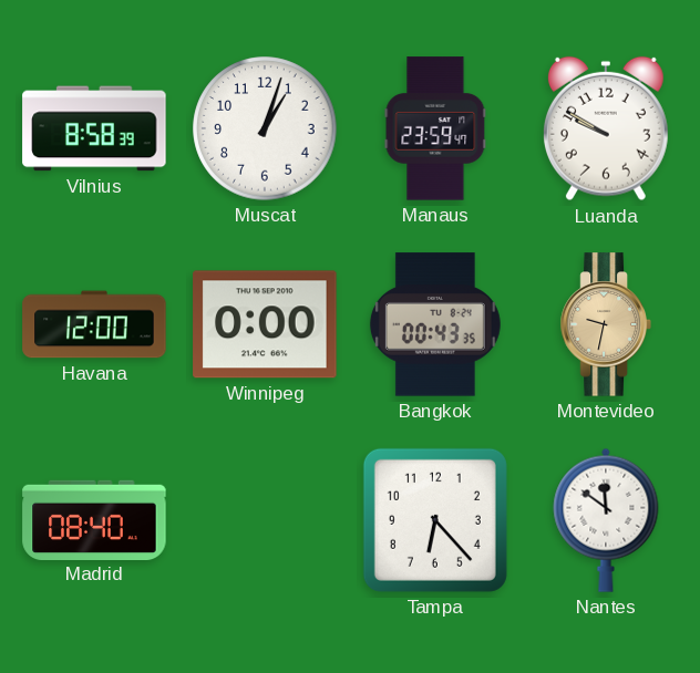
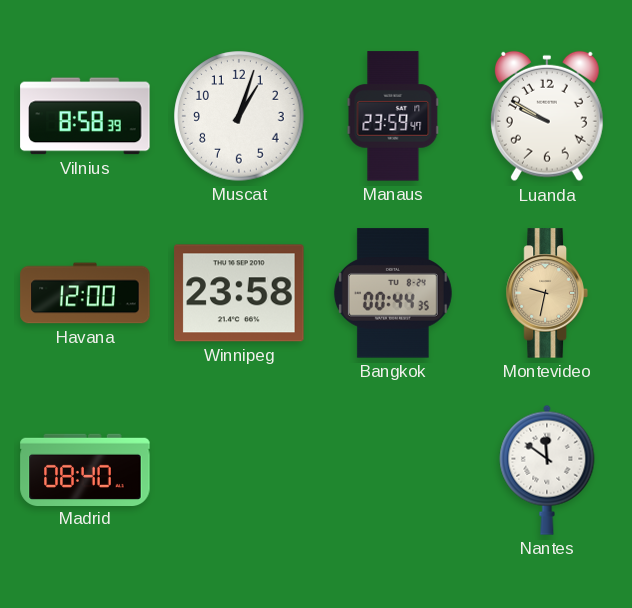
Winnipeg: 0:00 -> 23:58
Bangkok: 00:43 -> 00:44
Tampa: 6:23 -> none
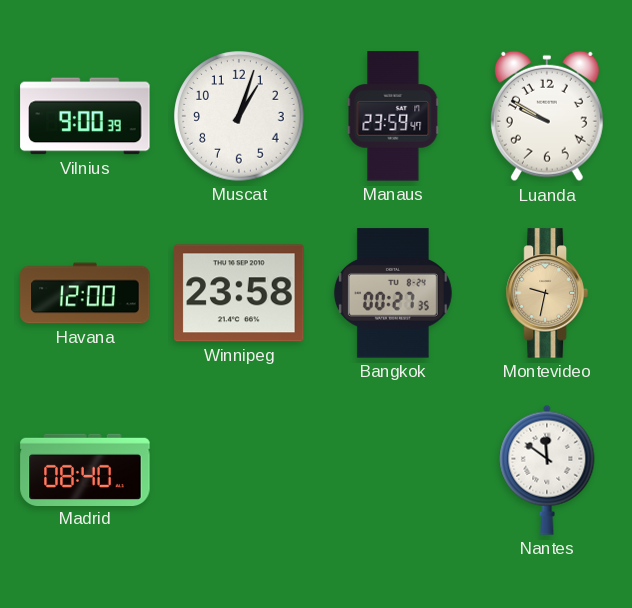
Vilnius: 8:58 -> 9:00
Bangkok: 00:44 -> 00:27
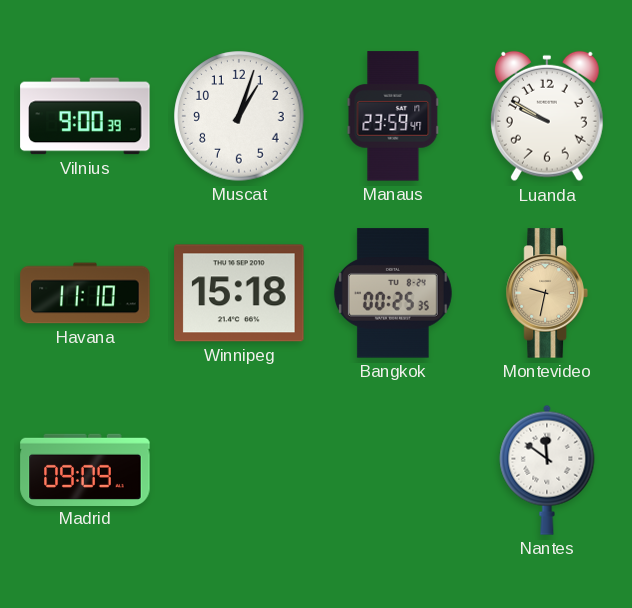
Havana: 12:00 -> 11:10
Winnipeg: 23:58 -> 15:18
Bangkok: 00:27 -> 00:25
Madrid: 08:40 -> 09:09
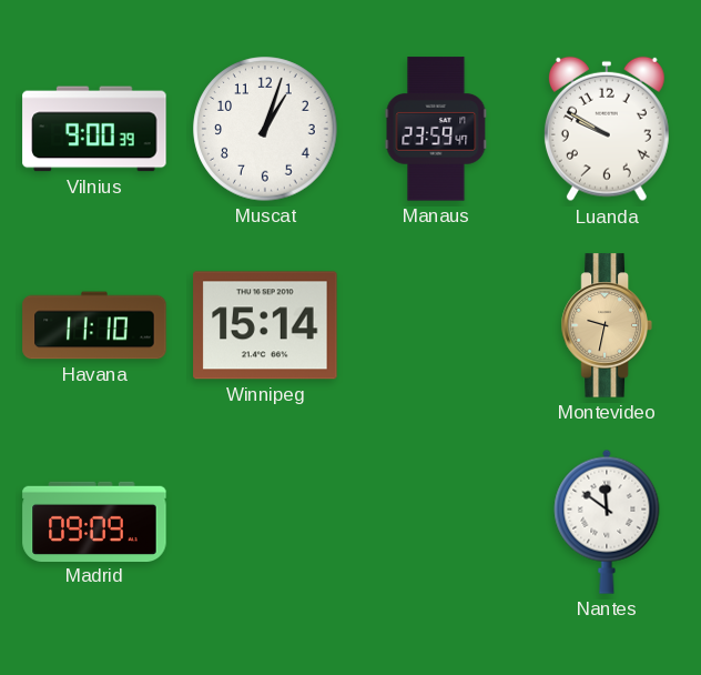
Winnipeg: 15:18 -> 15:14
Bangkok: 00:25 -> none
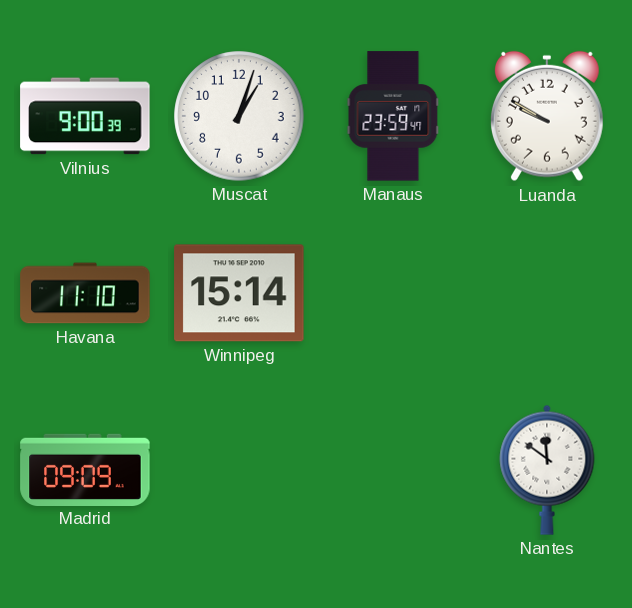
Montevideo: 9:32 -> none
